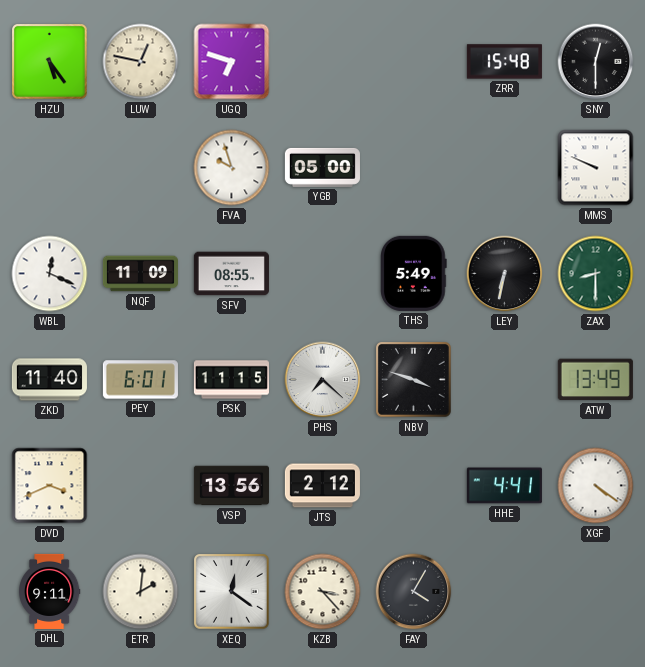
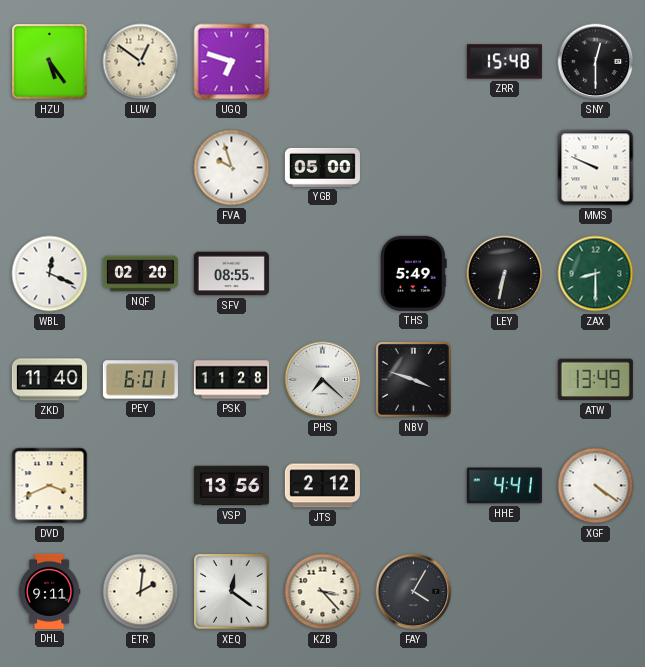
LUW: 12:47 -> 12:51
NQF: 11:09 -> 02:20
PSK: 11:15 -> 11:28
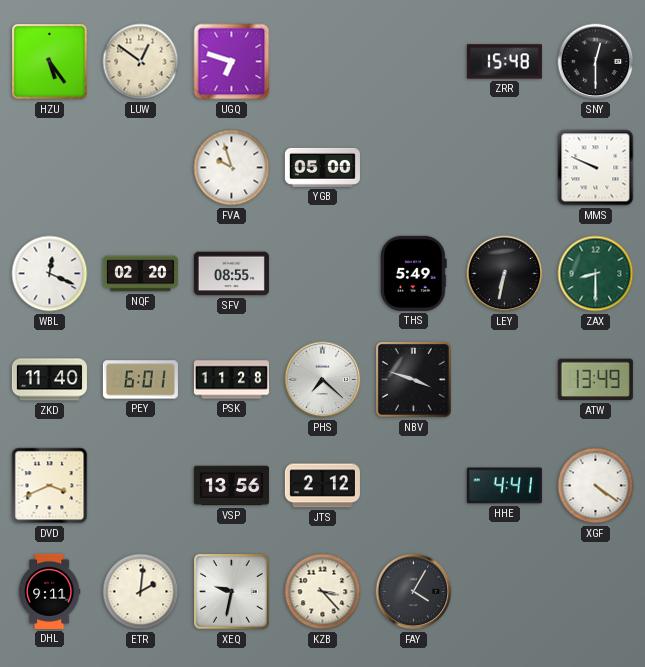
XEQ: 12:21 -> 9:32
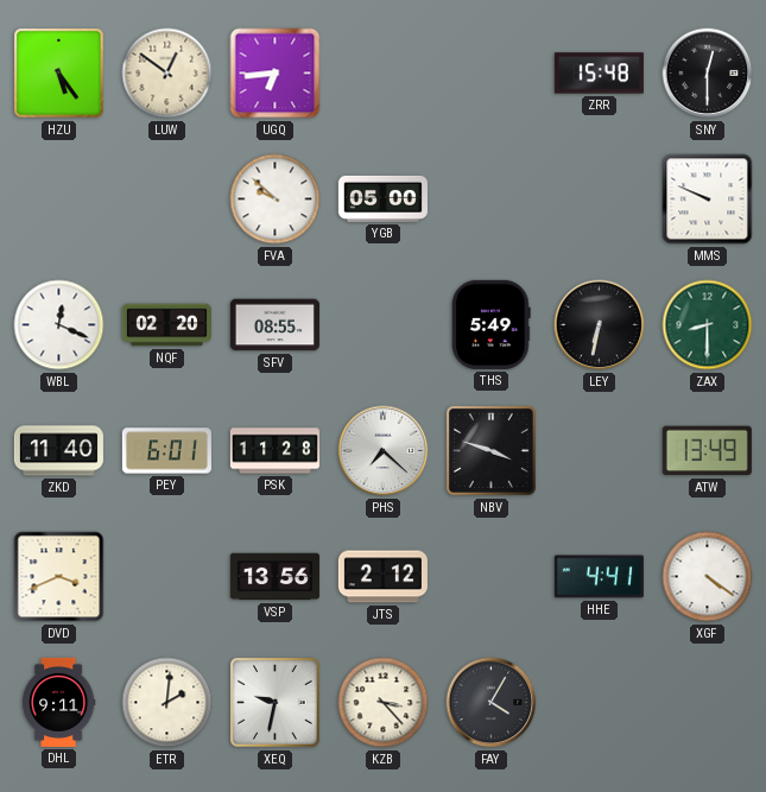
UGQ: 6:48 -> 6:44
FVA: 9:57 -> 9:52
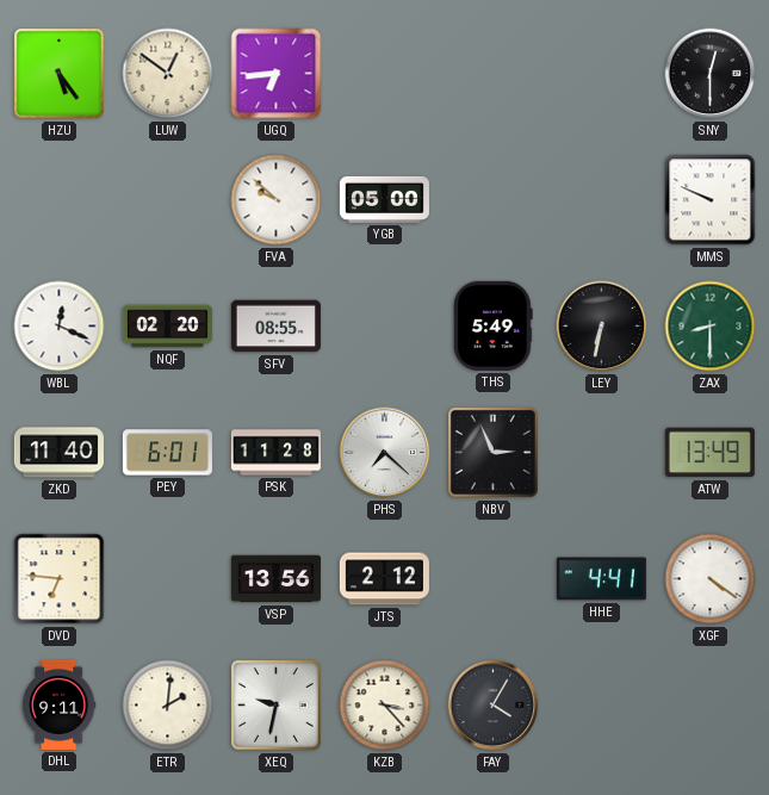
ZRR: 15:48 -> none
NBV: 3:48 -> 2:56
DVD: 3:41 -> 6:46
